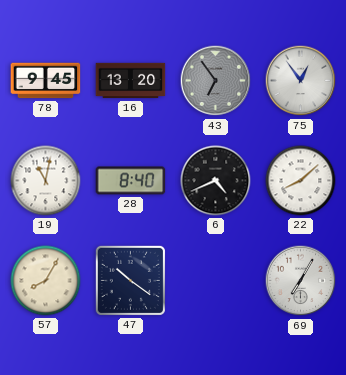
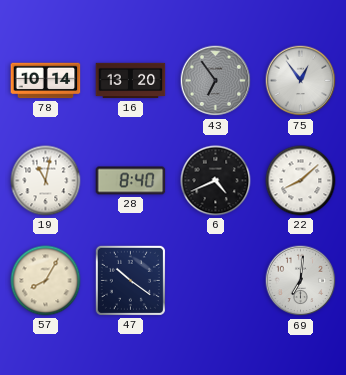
78: 9:45 -> 10:14
69: 7:05 -> 7:01
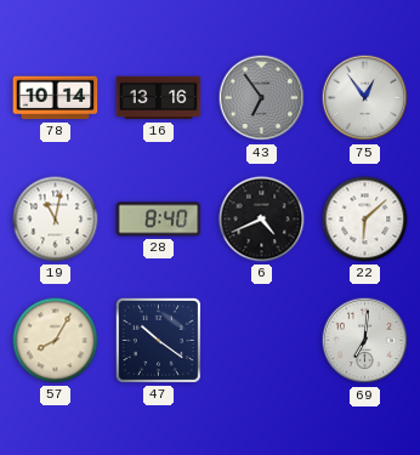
16: 13:20 -> 13:16
22: 8:08 -> 6:08
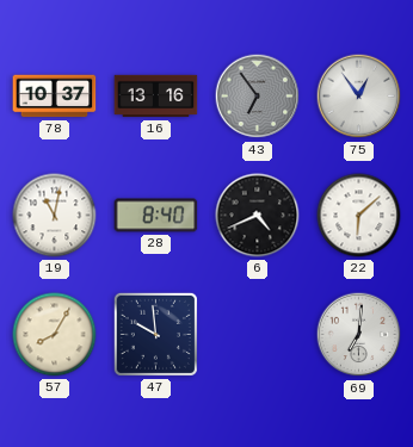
78: 10:14 -> 10:37
47: 10:21 -> 9:59
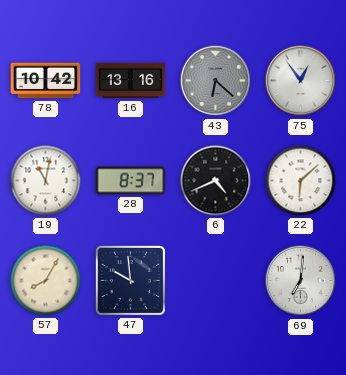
78: 10:37 -> 10:42
43: 6:54 -> 6:22
28: 8:40 -> 8:37
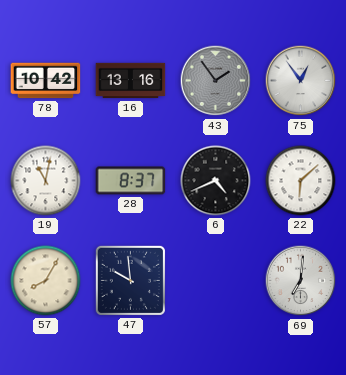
43: 6:22 -> 1:54
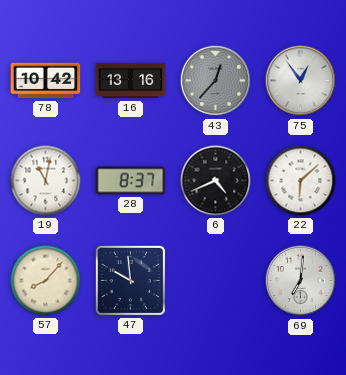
43: 1:54 -> 12:37
57: 8:05 -> 8:07
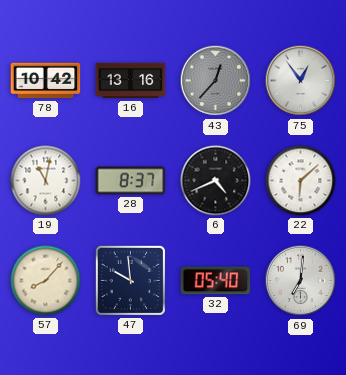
32: none -> 05:40
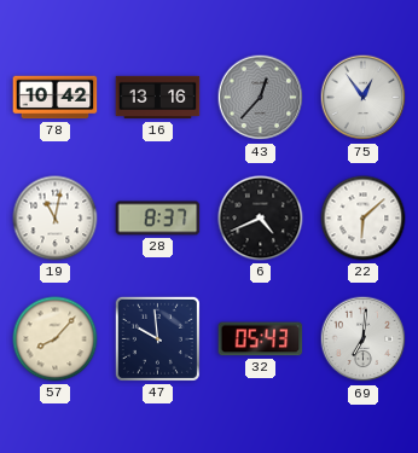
32: 05:40 -> 05:43
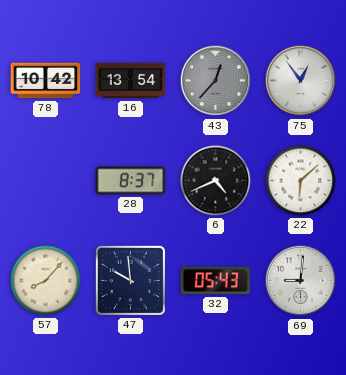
16: 13:16 -> 13:54
19: 11:02 -> none
69: 7:01 -> 9:01
